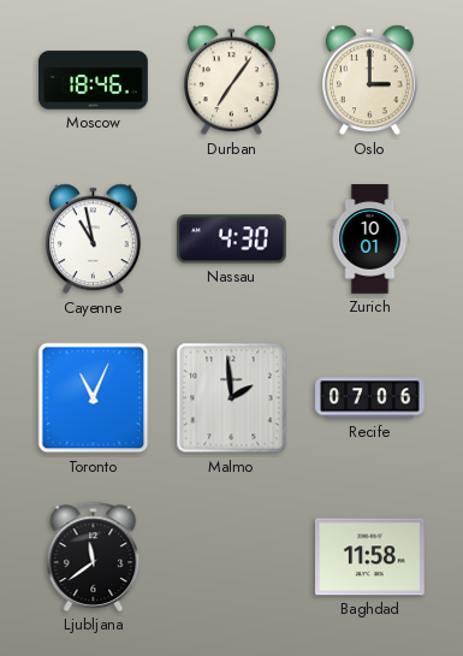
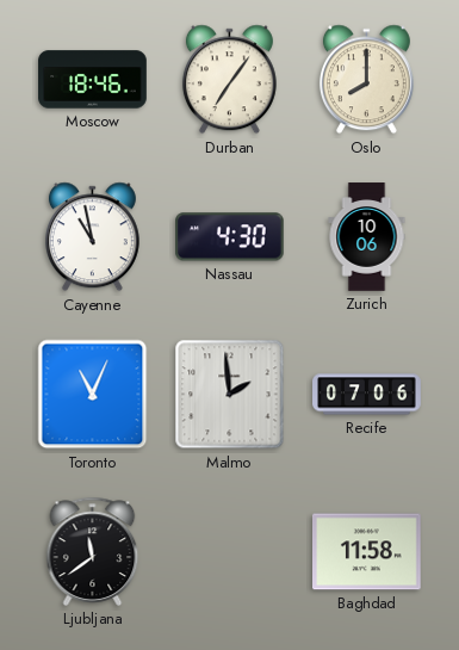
Oslo: 3:00 -> 8:00
Zurich: 10:01 -> 10:06
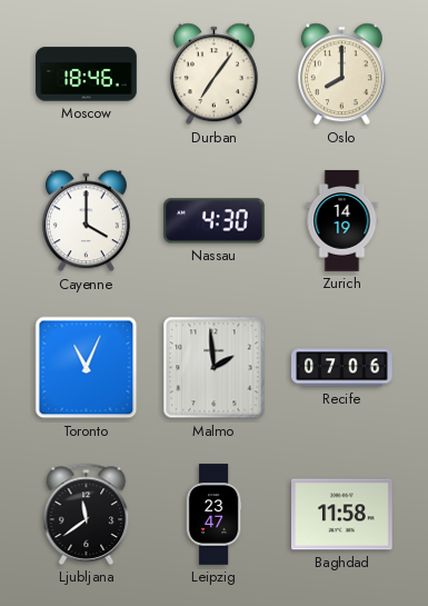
Cayenne: 10:58 -> 4:00
Zurich: 10:06 -> 14:19
Leipzig: none -> 23:47
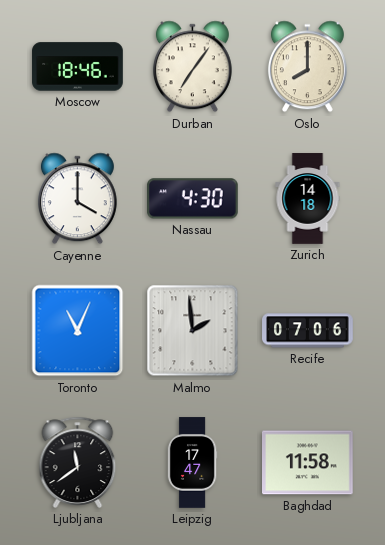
Zurich: 14:19 -> 14:18
Leipzig: 23:47 -> 17:47
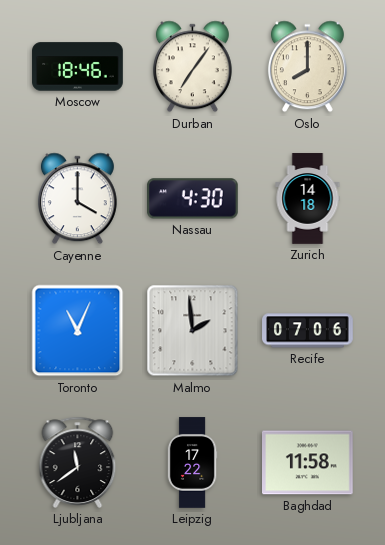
Leipzig: 17:47 -> 17:22
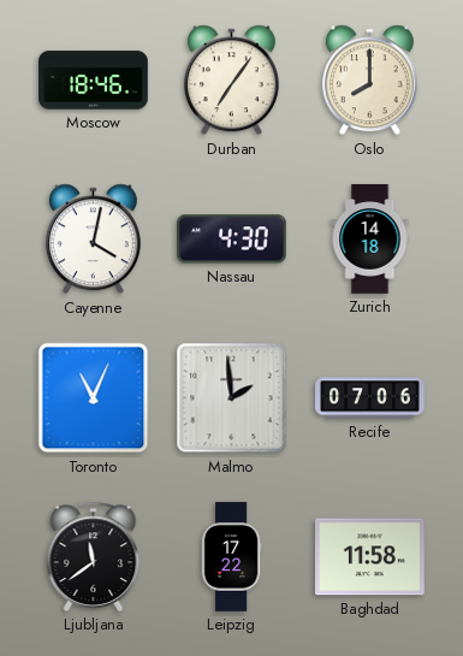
Cayenne: 4:00 -> 4:02
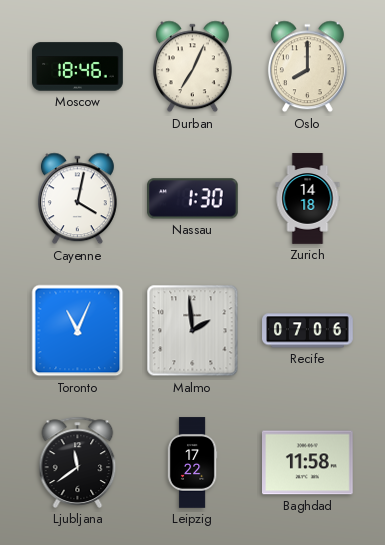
Durban: 7:06 -> 7:04
Nassau: 4:30 -> 1:30
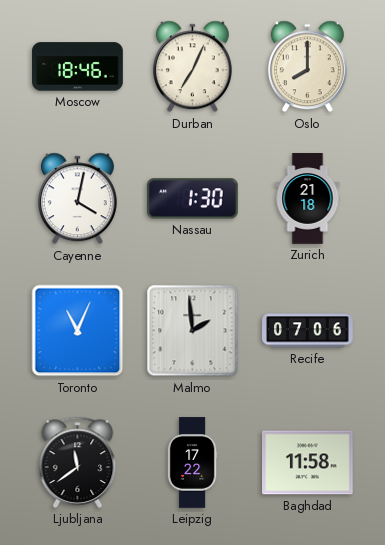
Zurich: 14:18 -> 21:18
